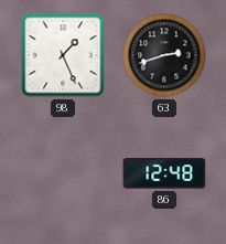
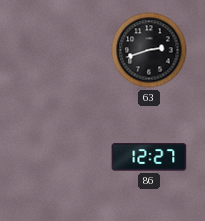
98: 1:26 -> none
86: 12:48 -> 12:27
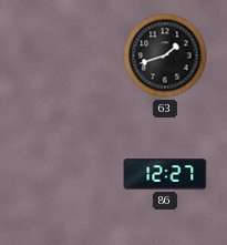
63: 2:42 -> 1:42
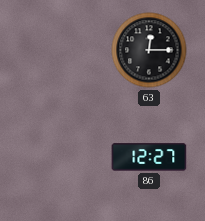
63: 1:42 -> 12:15
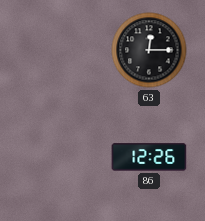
86: 12:27 -> 12:26
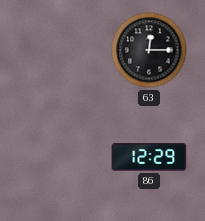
86: 12:26 -> 12:29
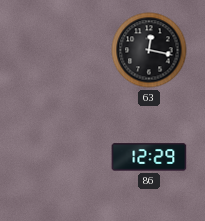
63: 12:15 -> 12:17
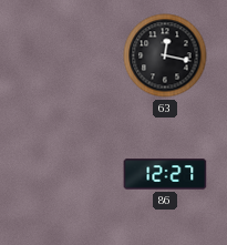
86: 12:29 -> 12:27
